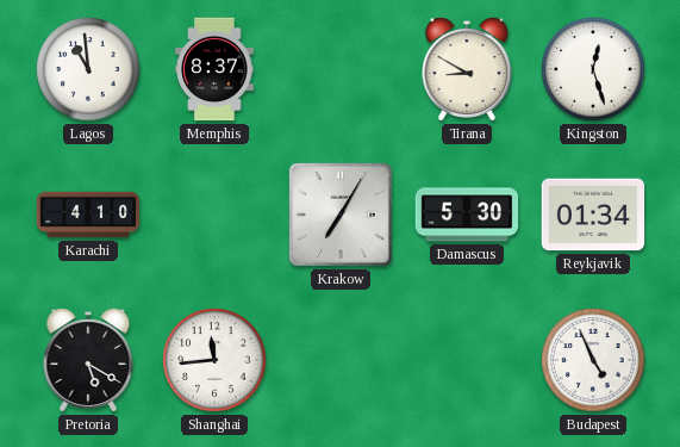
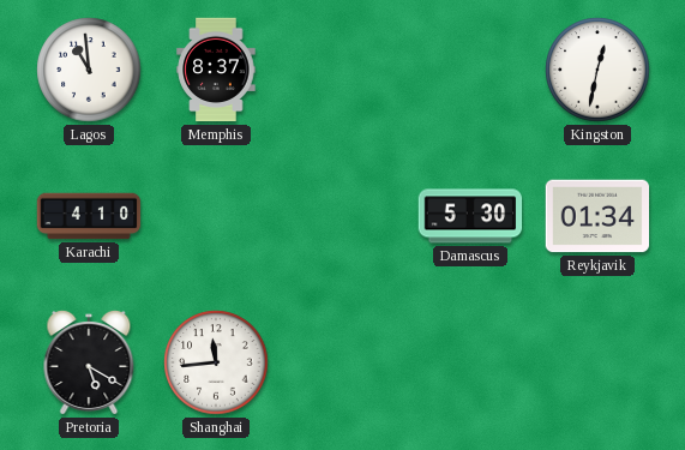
Tirana: 8:50 -> none
Kingston: 12:27 -> 12:32
Krakow: 7:05 -> none
Budapest: 4:56 -> none
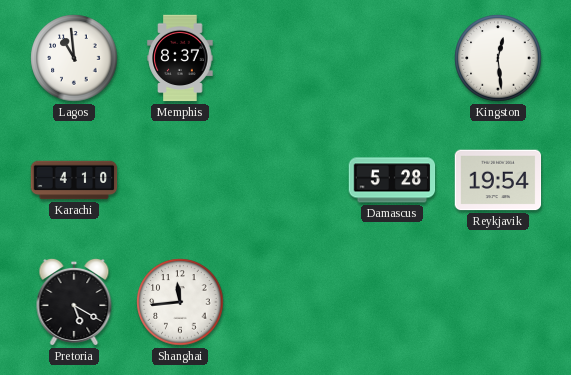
Kingston: 12:32 -> 12:29
Damascus: 5:30 -> 5:28
Reykjavik: 01:34 -> 19:54
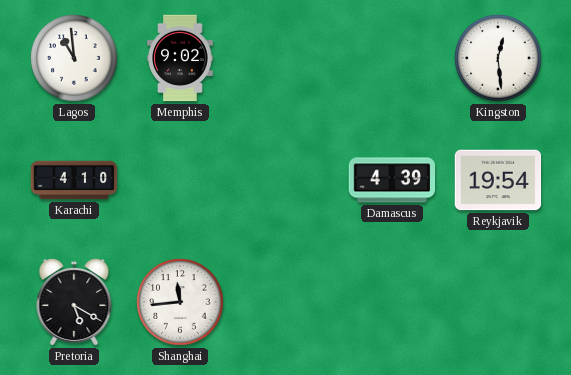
Memphis: 8:37 -> 9:02
Damascus: 5:28 -> 4:39
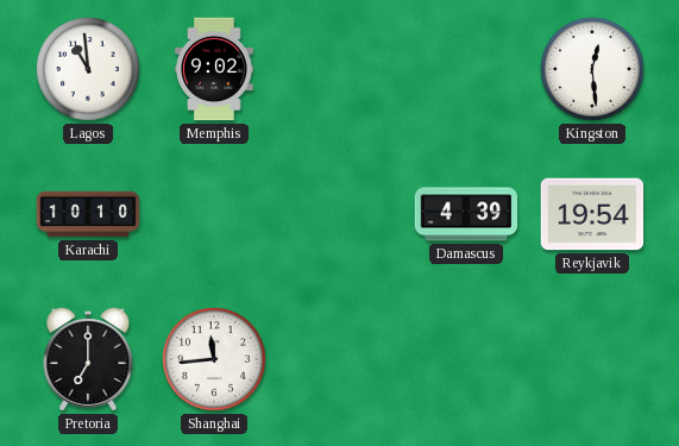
Karachi: 4:10 -> 10:10
Pretoria: 5:20 -> 7:00
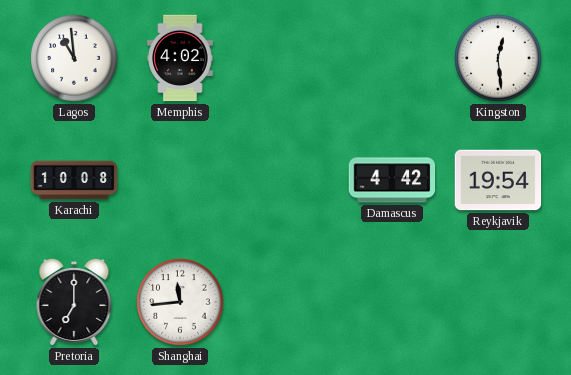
Memphis: 9:02 -> 4:02
Karachi: 10:10 -> 10:08
Damascus: 4:39 -> 4:42
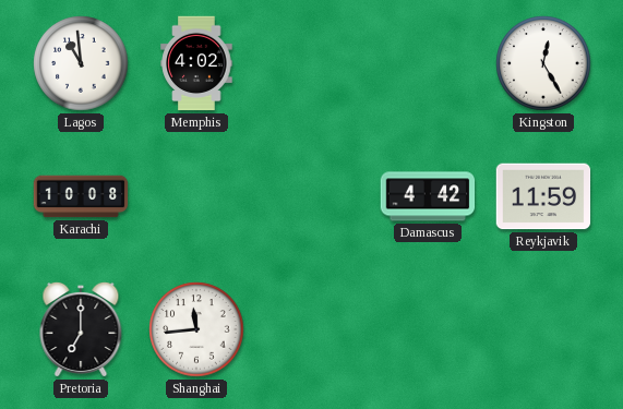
Kingston: 12:29 -> 12:25
Reykjavik: 19:54 -> 11:59
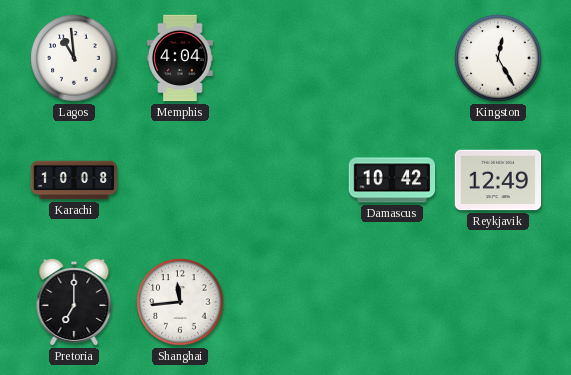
Memphis: 4:02 -> 4:04
Damascus: 4:42 -> 10:42
Reykjavik: 11:59 -> 12:49
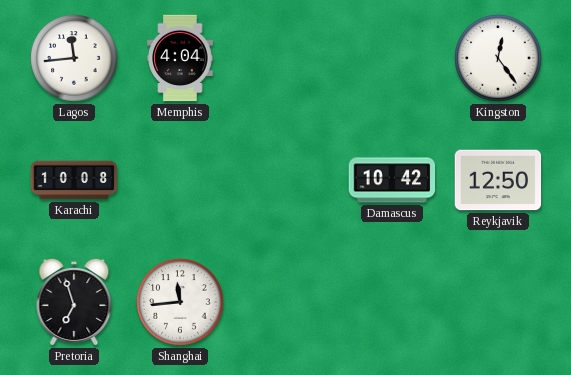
Lagos: 10:59 -> 11:44
Kingston: 12:25 -> 12:24
Reykjavik: 12:49 -> 12:50
Pretoria: 7:00 -> 6:57
